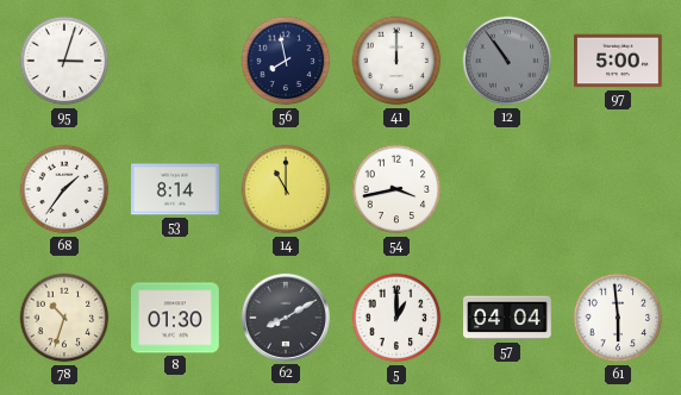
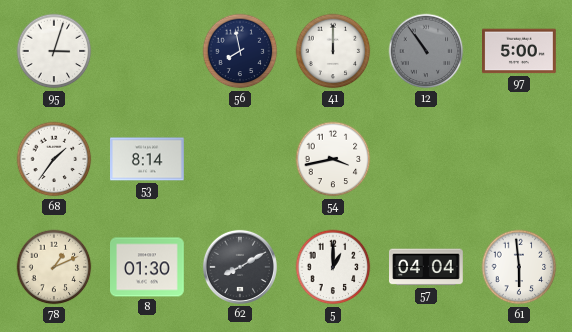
14: 11:00 -> none
78: 10:33 -> 1:11
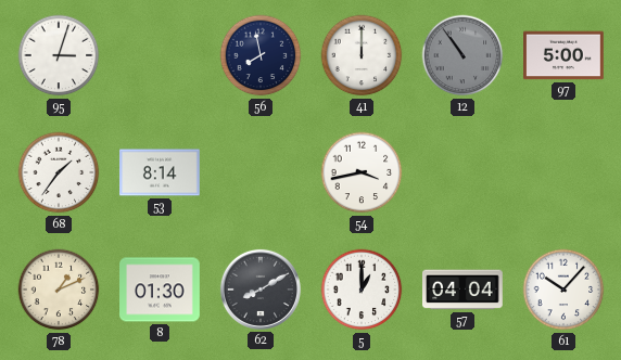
61: 5:59 -> 10:07
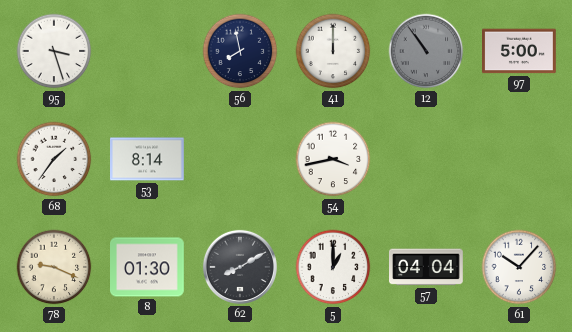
95: 3:03 -> 3:27
78: 1:11 -> 9:19
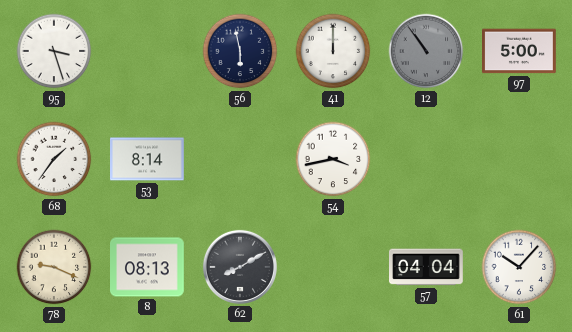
56: 7:58 -> 5:58
8: 01:30 -> 08:13
5: 1:00 -> none
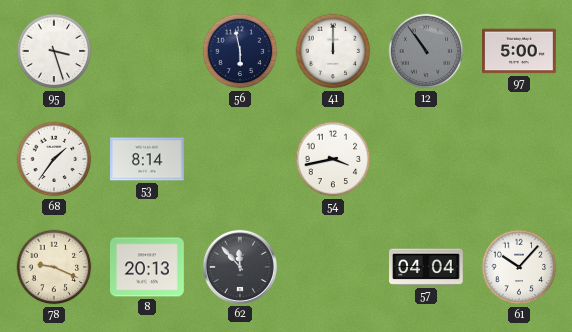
8: 08:13 -> 20:13
62: 8:10 -> 11:53
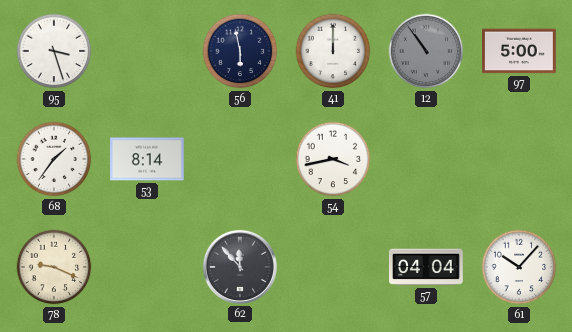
8: 20:13 -> none
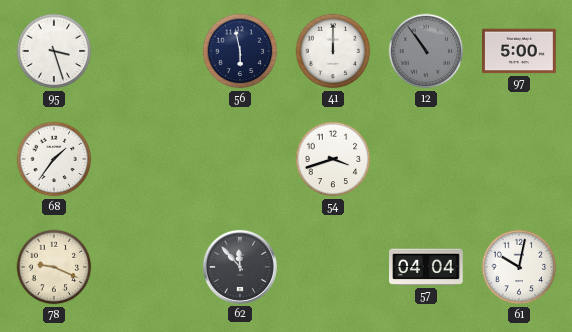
53: 8:14 -> none
54: 3:43 -> 3:42
61: 10:07 -> 10:02
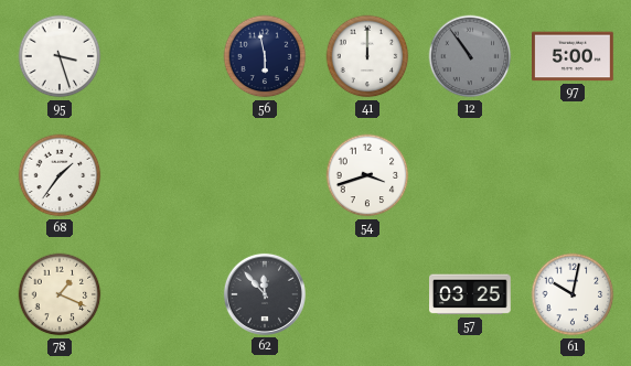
78: 9:19 -> 1:19
57: 04:04 -> 03:25
